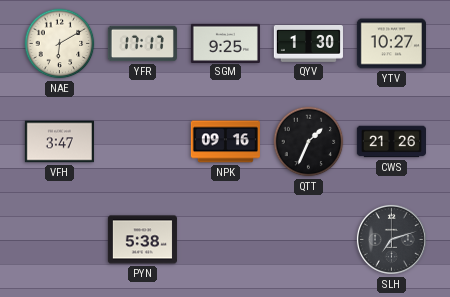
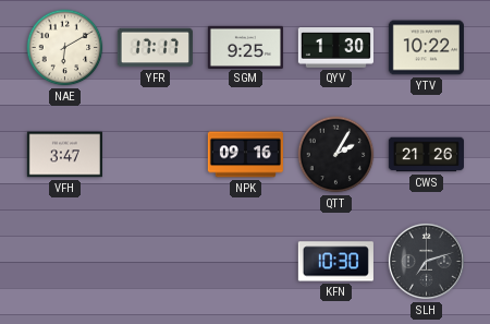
YTV: 10:27 -> 10:22
QTT: 1:34 -> 2:05
PYN: 5:38 -> none
KFN: none -> 10:30
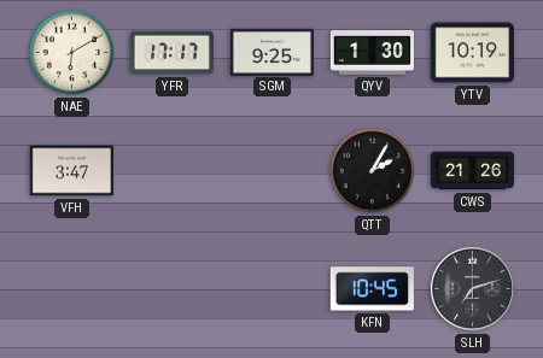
YTV: 10:22 -> 10:19
NPK: 09:16 -> none
KFN: 10:30 -> 10:45
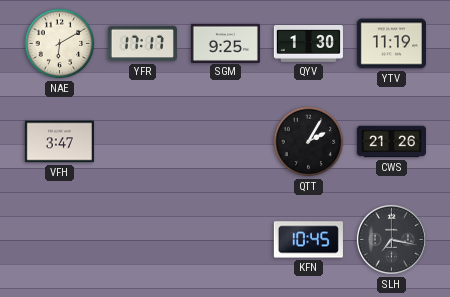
YTV: 10:19 -> 11:19
SLH: 7:12 -> 7:17
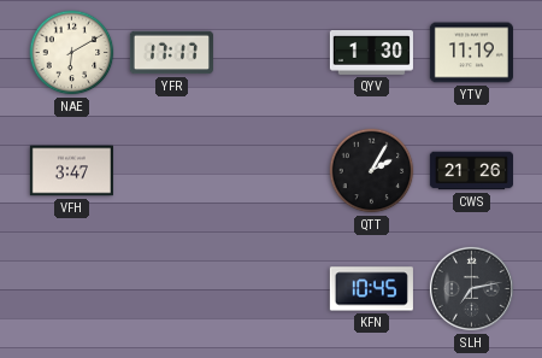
SGM: 9:25 -> none
SLH: 7:17 -> 7:13
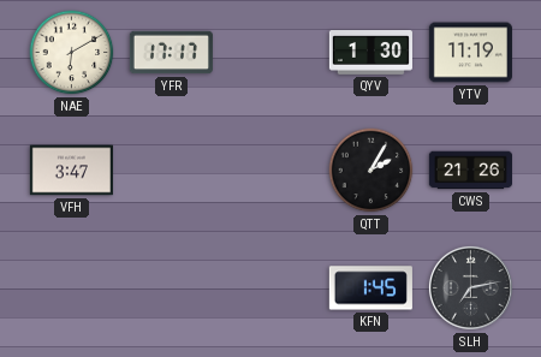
KFN: 10:45 -> 1:45
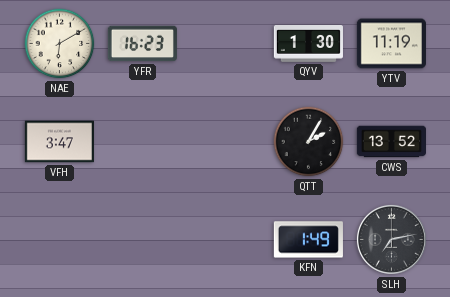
YFR: 17:17 -> 16:23
CWS: 21:26 -> 13:52
KFN: 1:45 -> 1:49
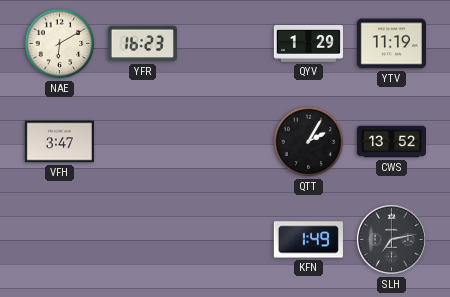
QYV: 1:30 -> 1:29
